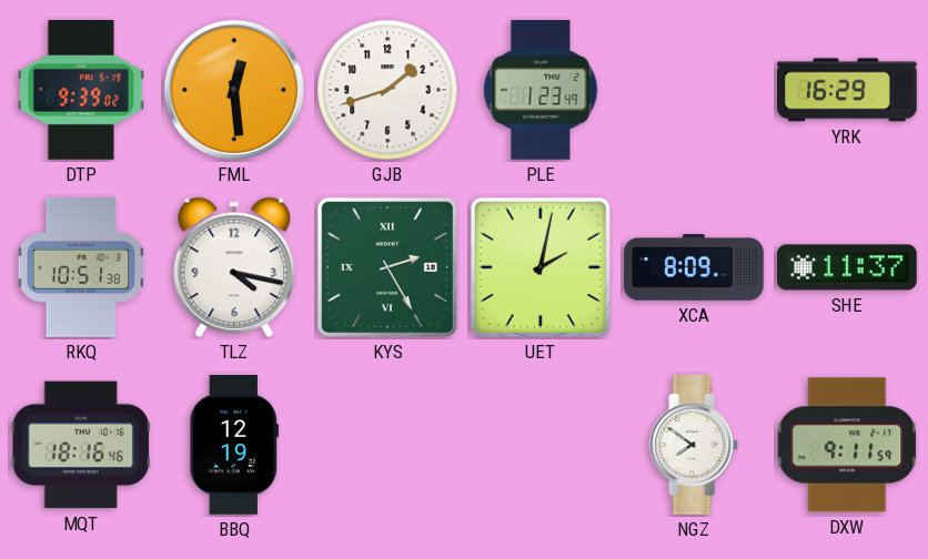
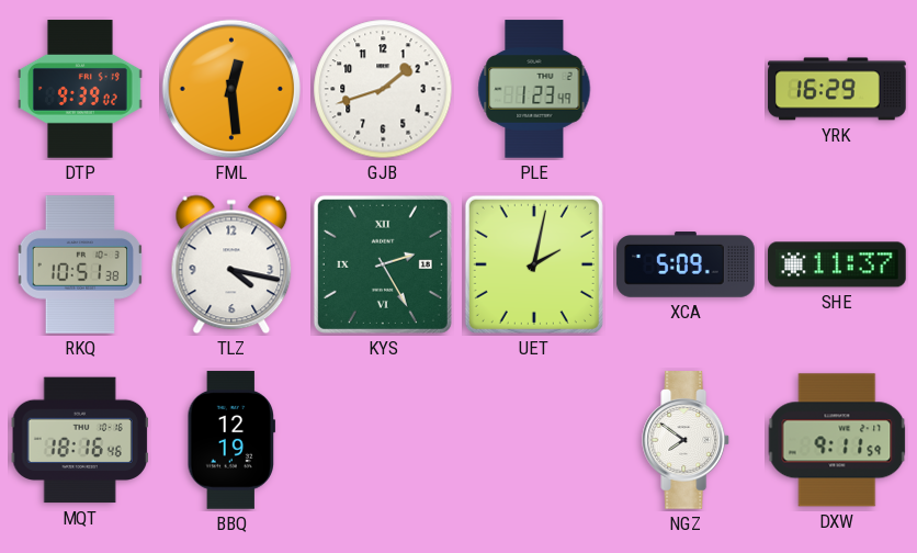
XCA: 8:09 -> 5:09
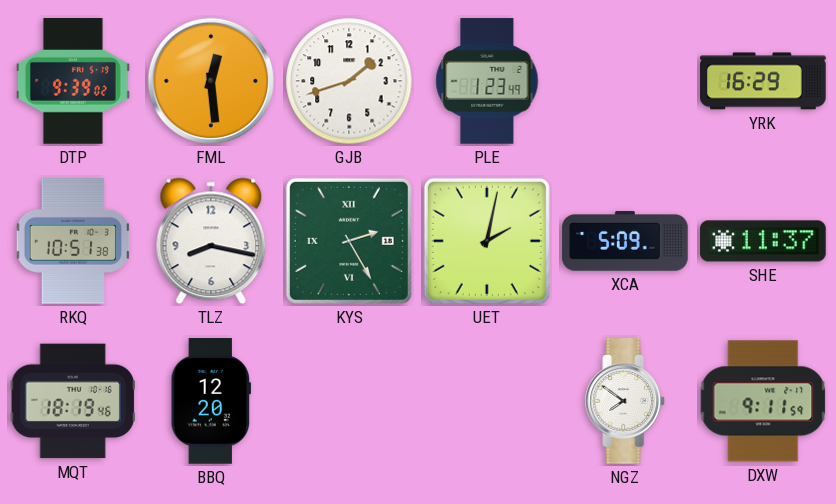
TLZ: 4:17 -> 8:17
MQT: 18:16 -> 18:19
BBQ: 12:19 -> 12:20
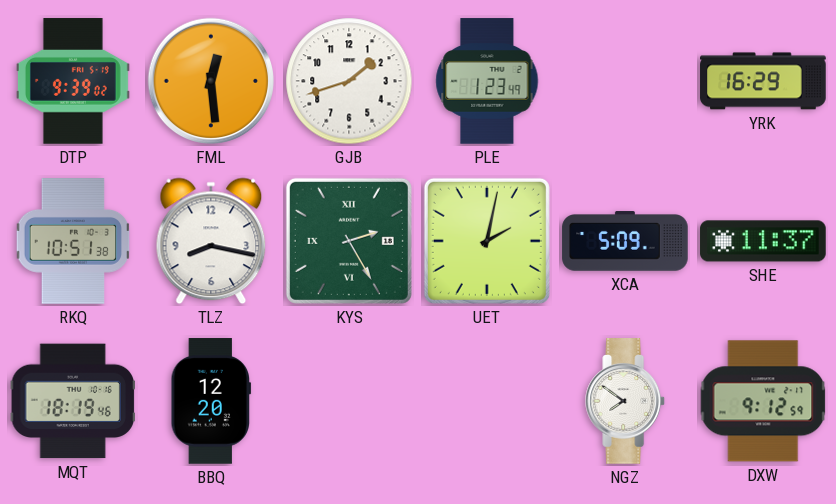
DXW: 9:11 -> 9:12
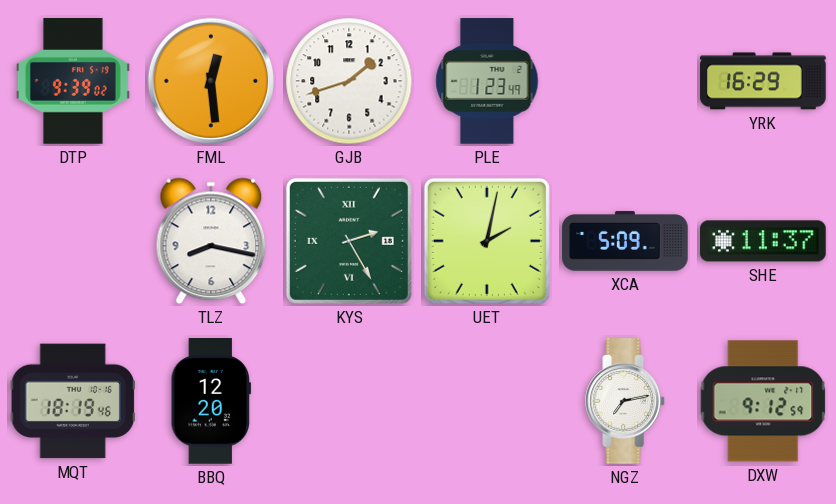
RKQ: 10:51 -> none
NGZ: 7:51 -> 7:13
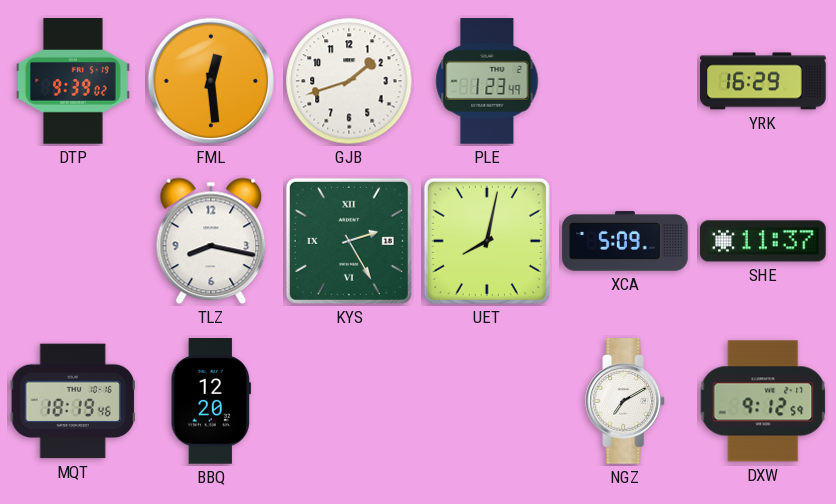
UET: 2:02 -> 8:02
NGZ: 7:13 -> 7:10
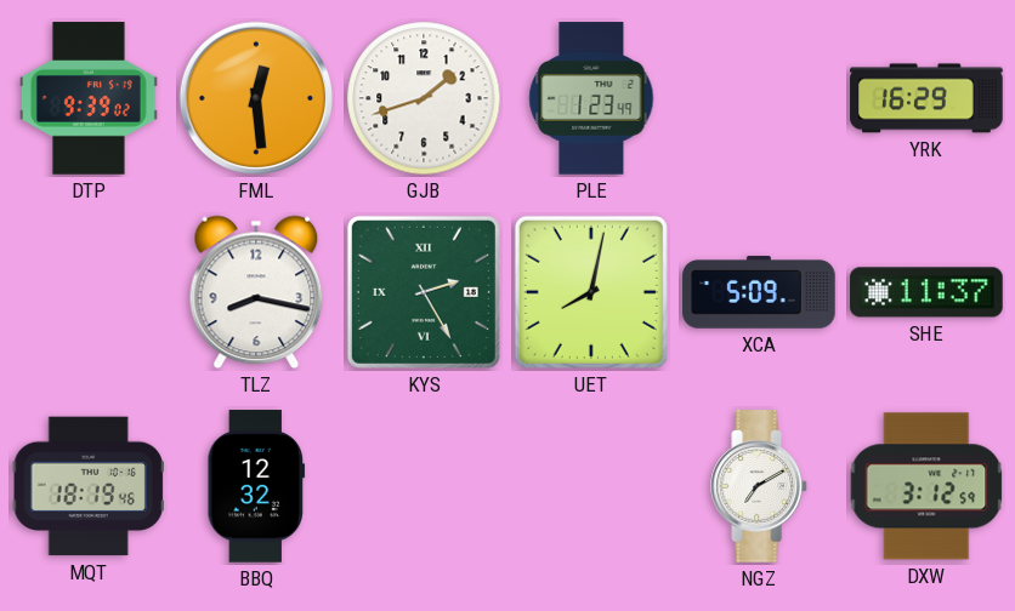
BBQ: 12:20 -> 12:32
DXW: 9:12 -> 3:12
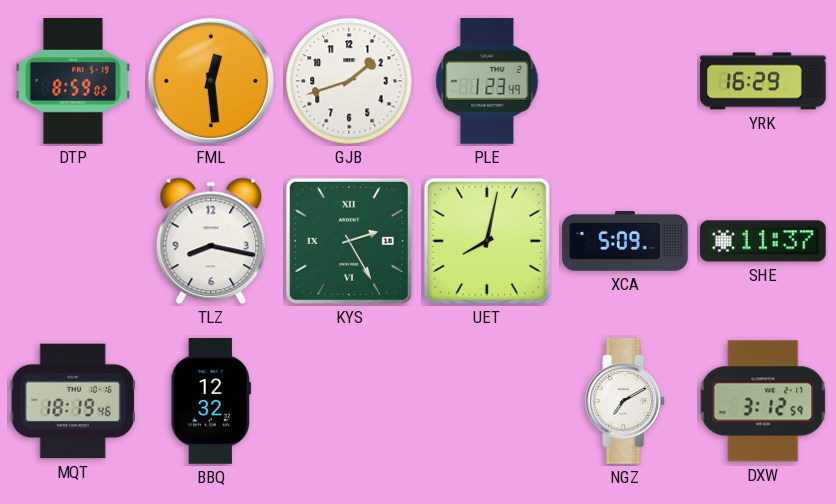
DTP: 9:39 -> 8:59
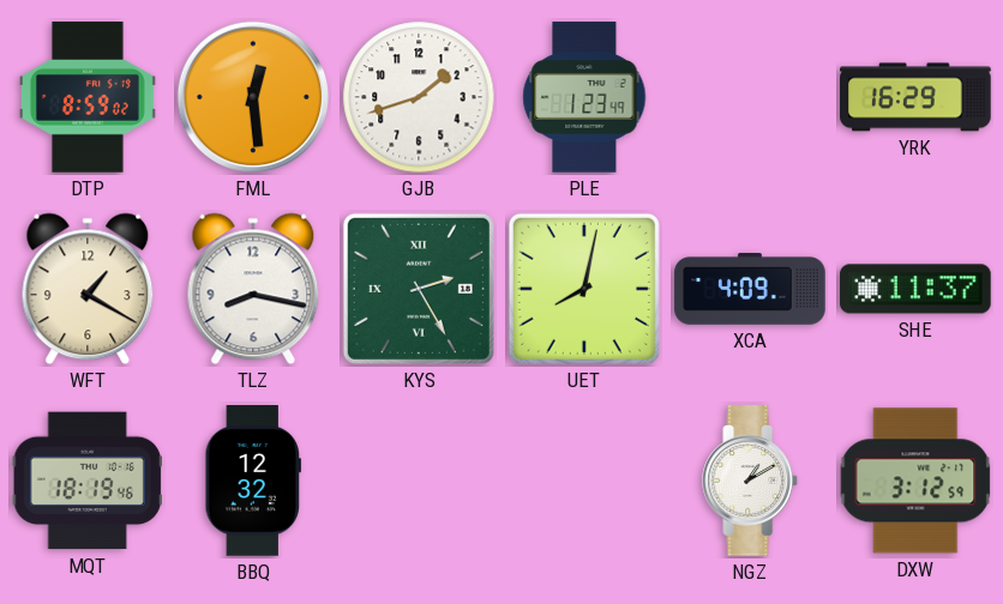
WFT: none -> 1:20
XCA: 5:09 -> 4:09
NGZ: 7:10 -> 1:10
